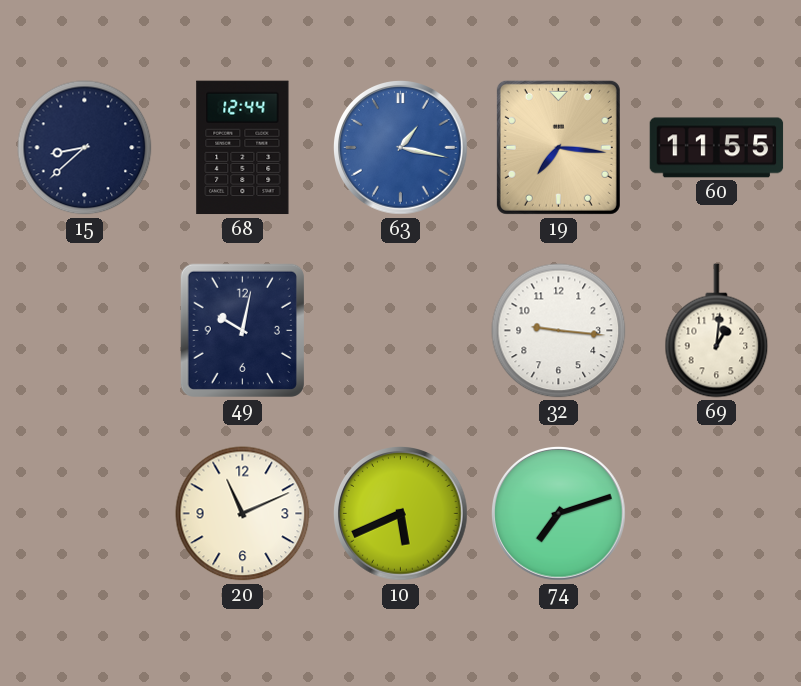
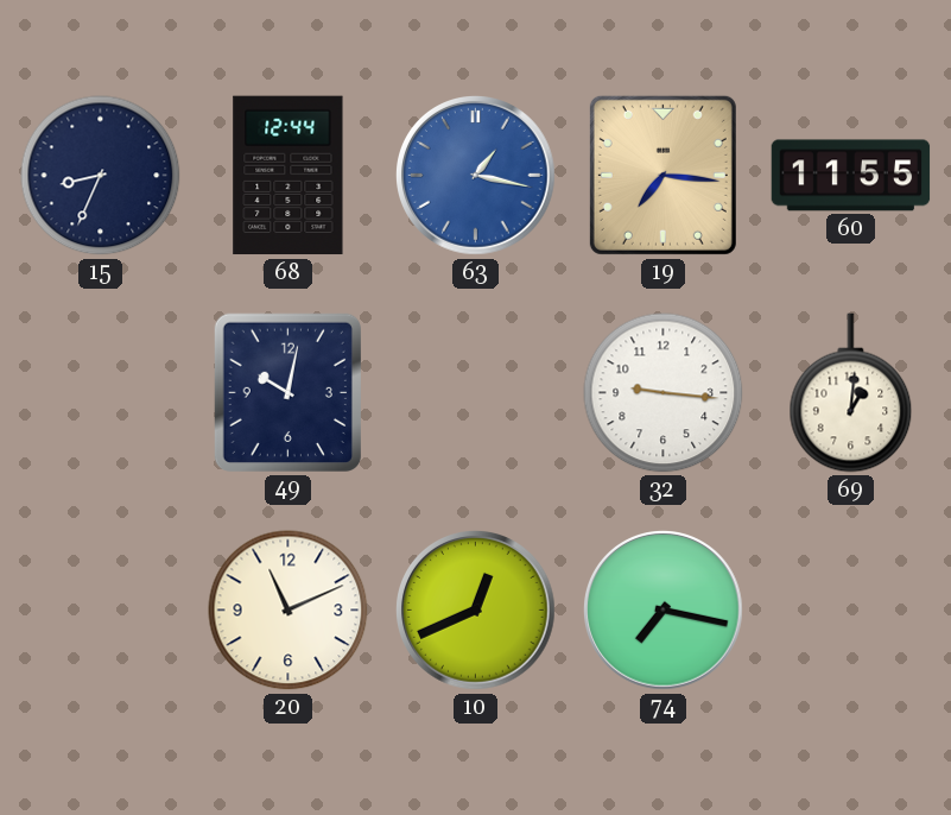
15: 8:38 -> 8:34
10: 5:41 -> 12:41
74: 7:12 -> 7:17
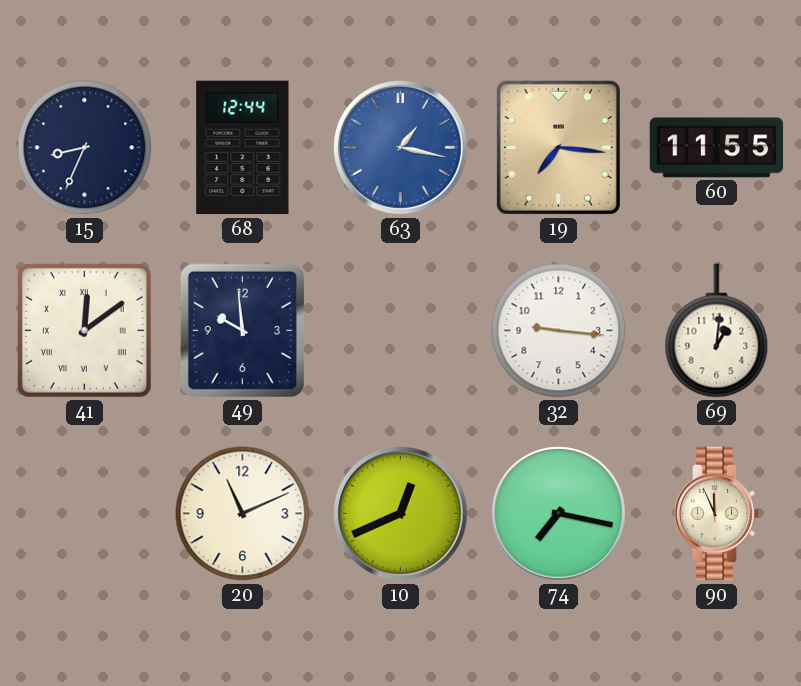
41: none -> 12:09
49: 10:02 -> 9:59
90: none -> 11:56
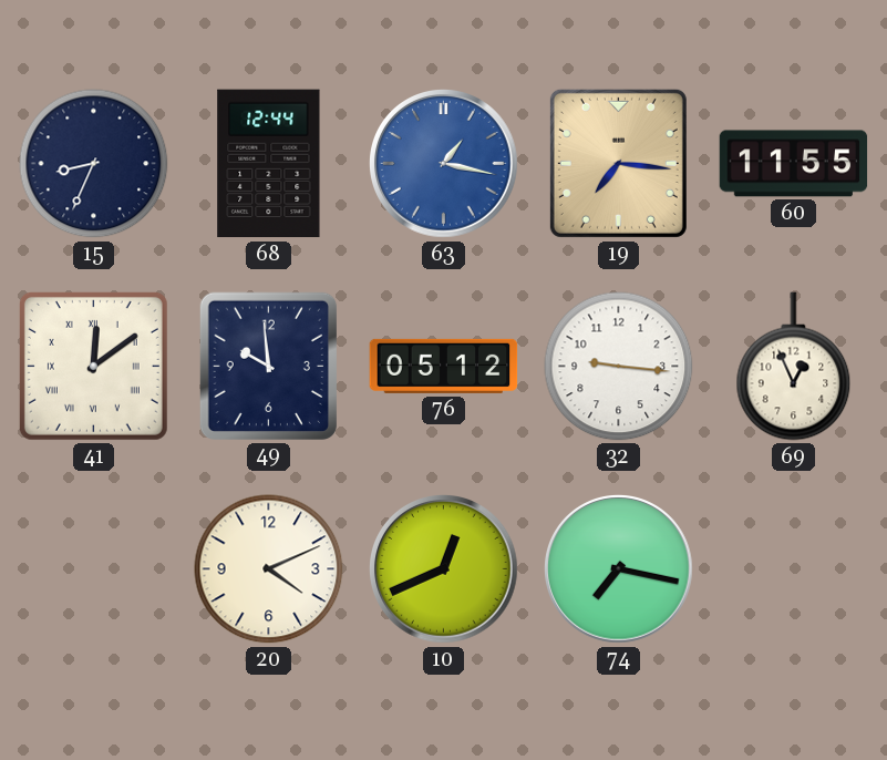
76: none -> 05:12
69: 1:01 -> 12:56
20: 11:11 -> 4:11
90: 11:56 -> none
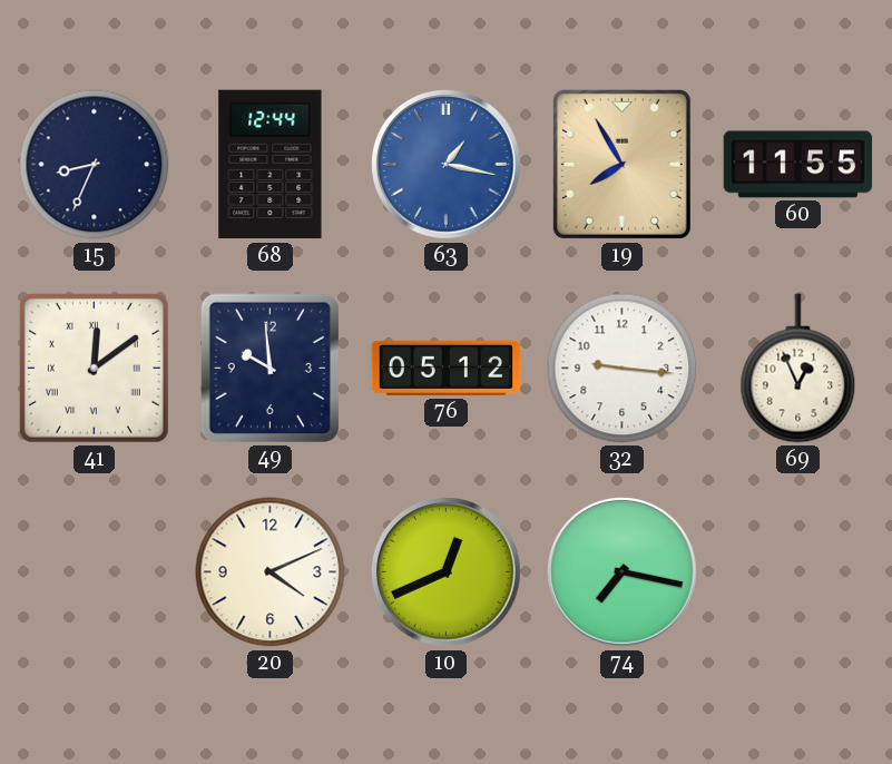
19: 7:16 -> 7:55
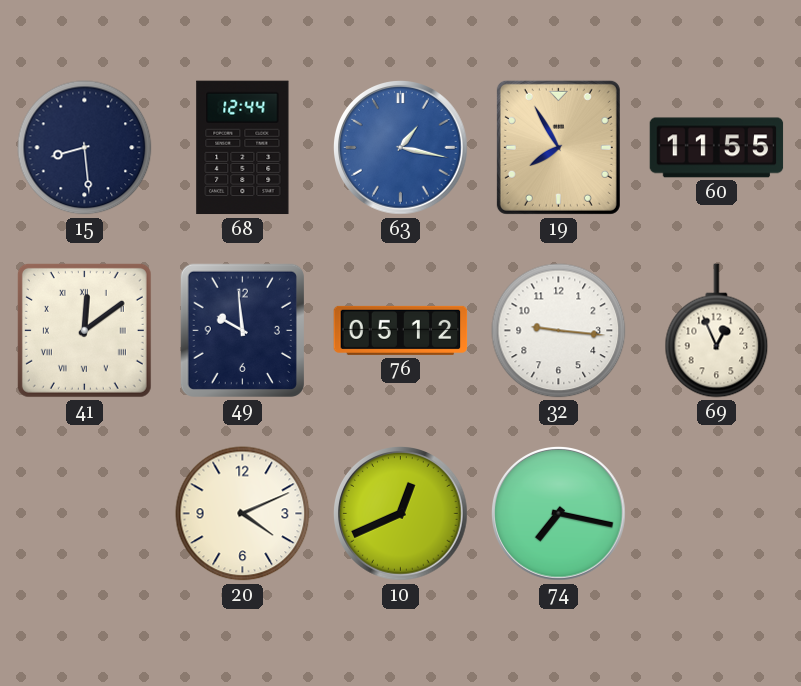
15: 8:34 -> 8:29
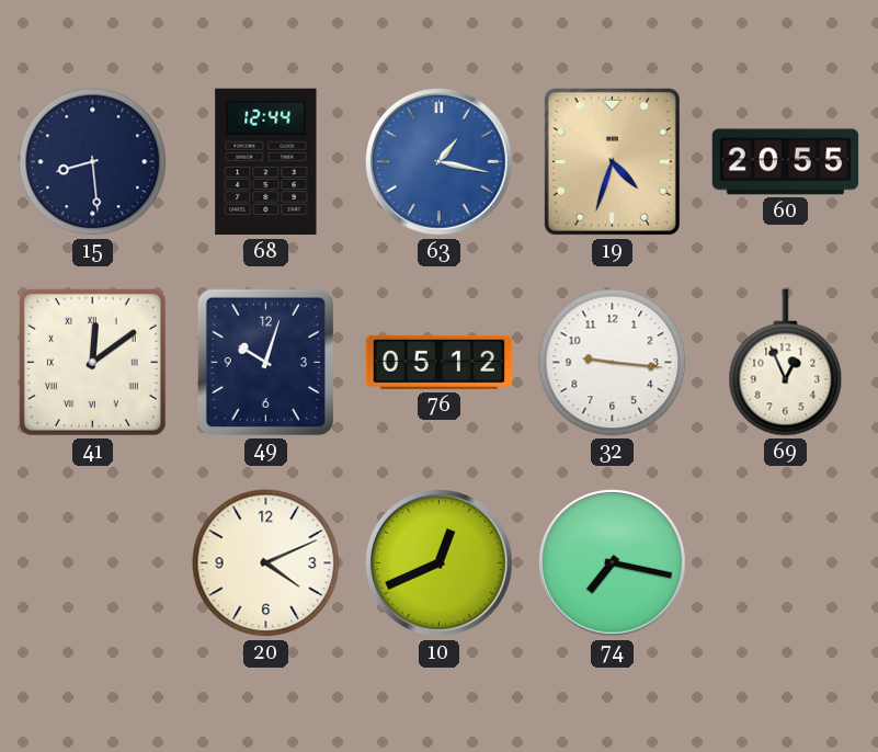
19: 7:55 -> 4:33
60: 11:55 -> 20:55
49: 9:59 -> 10:03
